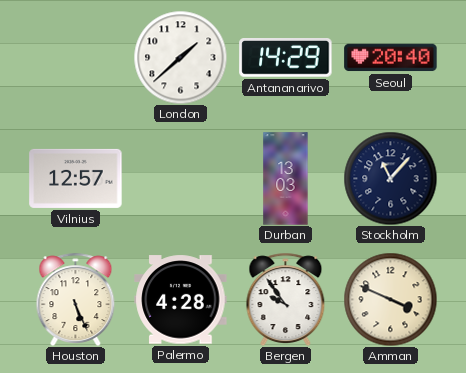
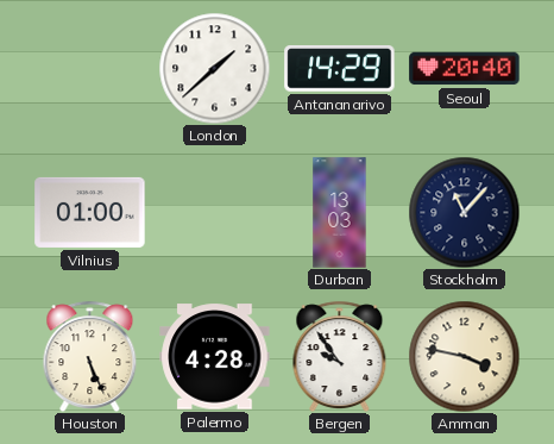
Vilnius: 12:57 -> 01:00
Amman: 3:49 -> 3:47
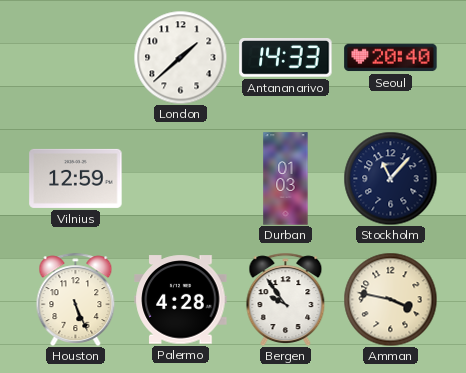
Antananarivo: 14:29 -> 14:33
Vilnius: 01:00 -> 12:59
Durban: 13:03 -> 01:03
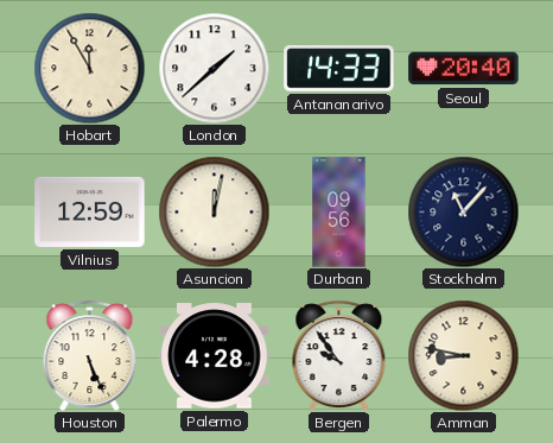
Hobart: none -> 11:55
Asuncion: none -> 12:02
Durban: 01:03 -> 09:56
Amman: 3:47 -> 8:47
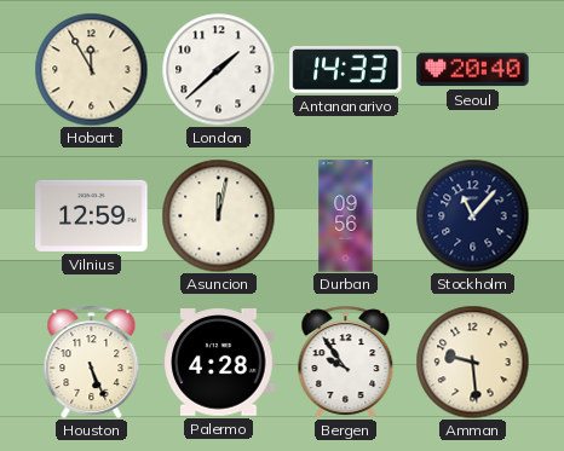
Amman: 8:47 -> 9:29
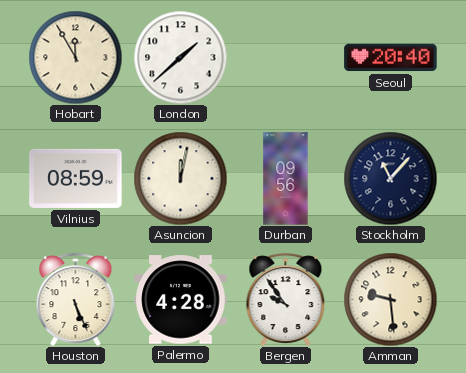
Antananarivo: 14:33 -> none
Vilnius: 12:59 -> 08:59
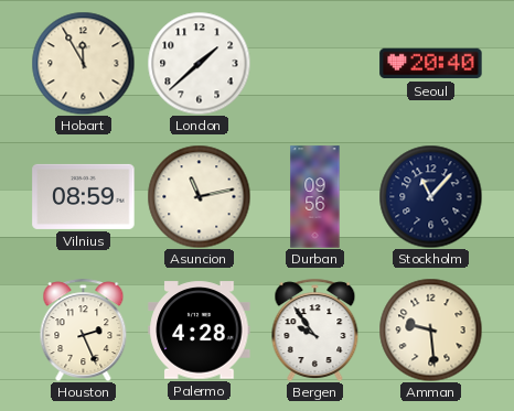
Asuncion: 12:02 -> 11:13
Houston: 5:26 -> 2:26
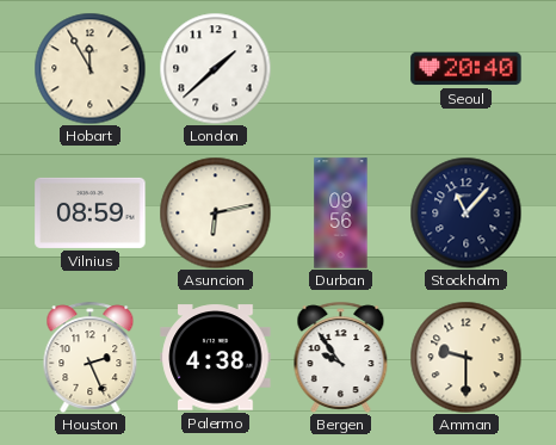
Asuncion: 11:13 -> 6:13
Palermo: 4:28 -> 4:38
Amman: 9:29 -> 9:30
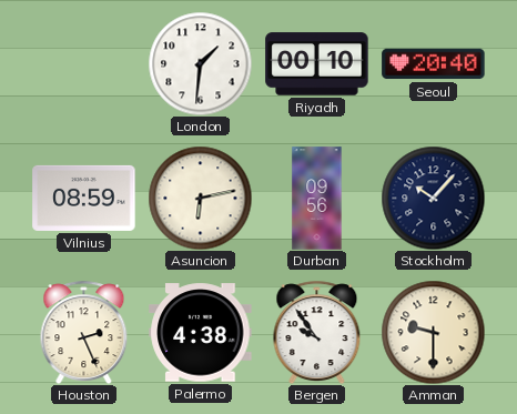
Hobart: 11:55 -> none
London: 1:38 -> 1:31
Riyadh: none -> 00:10
Stockholm: 11:07 -> 10:07
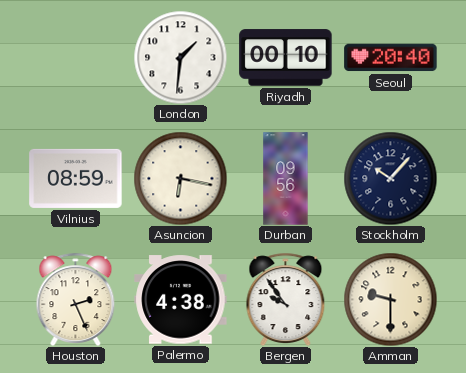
Asuncion: 6:13 -> 6:17
